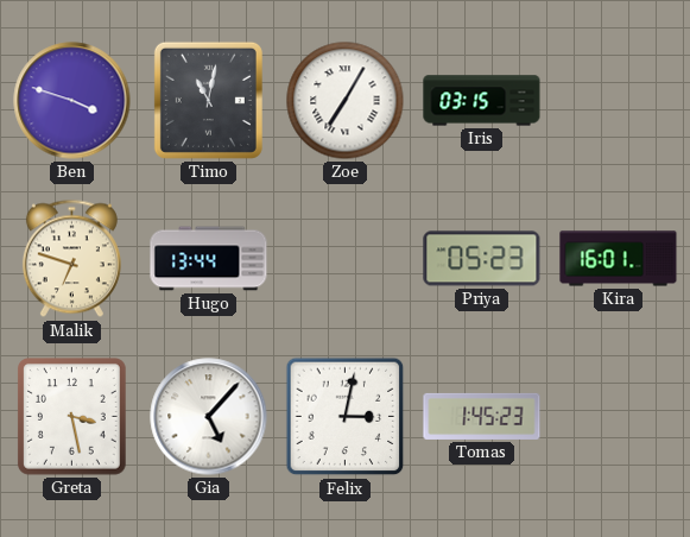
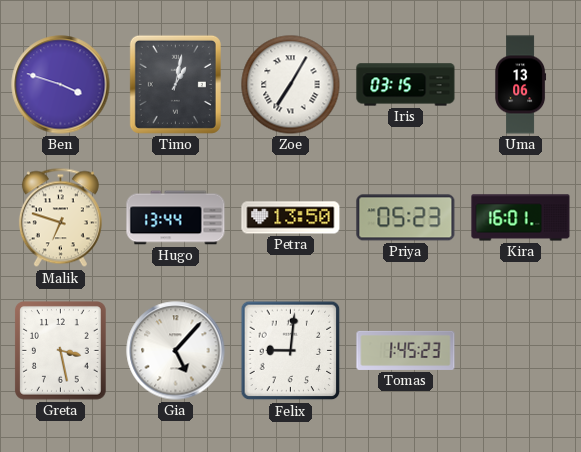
Timo: 11:02 -> 1:02
Uma: none -> 13:06
Petra: none -> 13:50
Felix: 3:02 -> 9:01
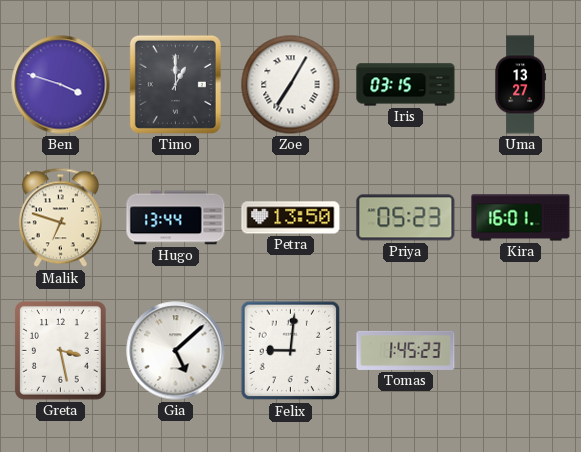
Timo: 1:02 -> 1:00
Uma: 13:06 -> 13:27
Gia: 5:07 -> 5:08
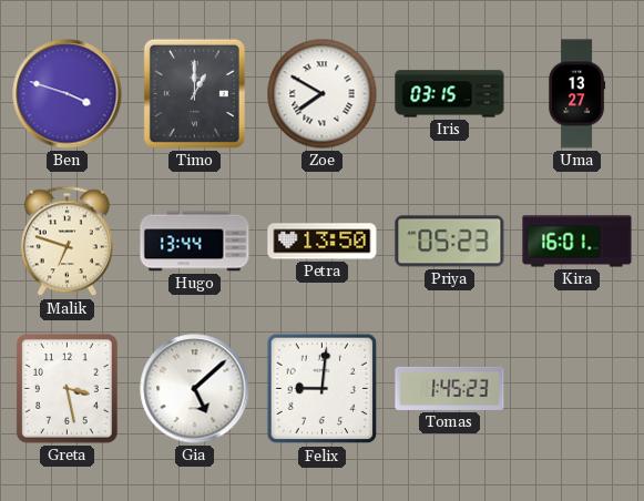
Zoe: 7:05 -> 7:50
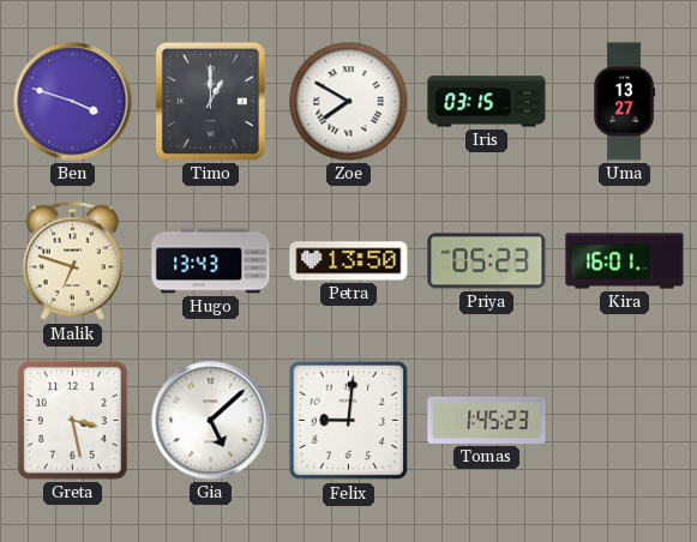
Hugo: 13:44 -> 13:43
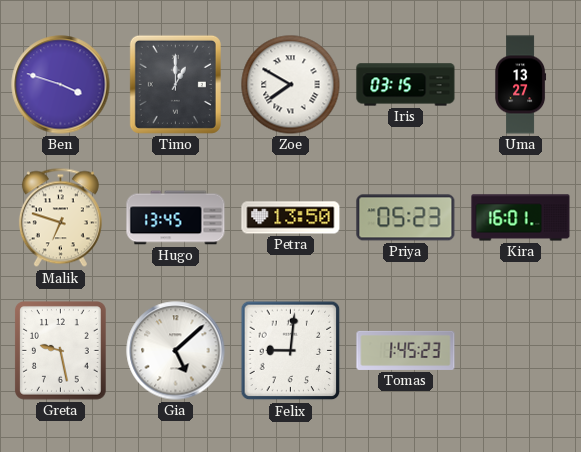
Hugo: 13:43 -> 13:45
Greta: 3:28 -> 9:28
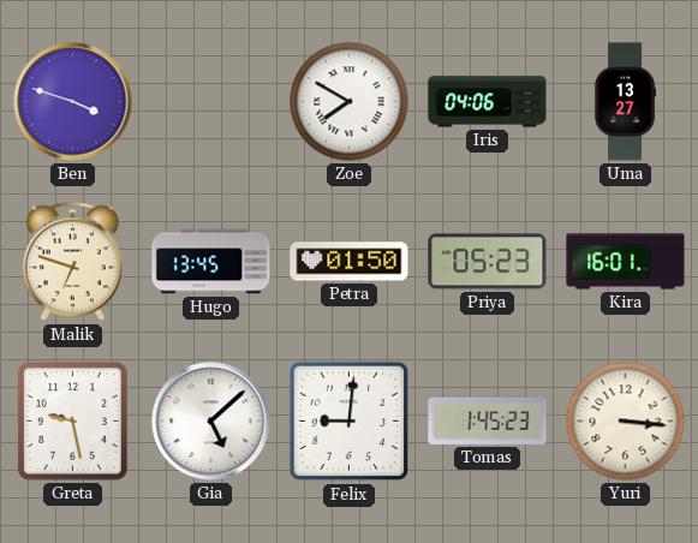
Timo: 1:00 -> none
Iris: 03:15 -> 04:06
Petra: 13:50 -> 01:50
Yuri: none -> 3:16
